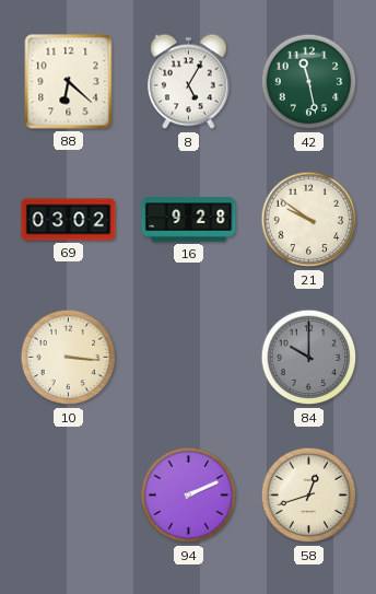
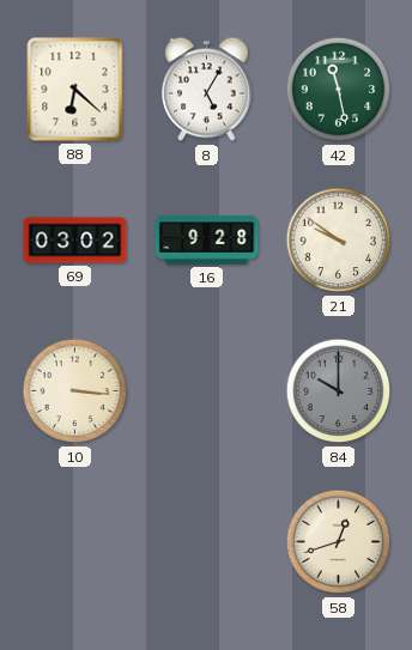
94: 2:11 -> none
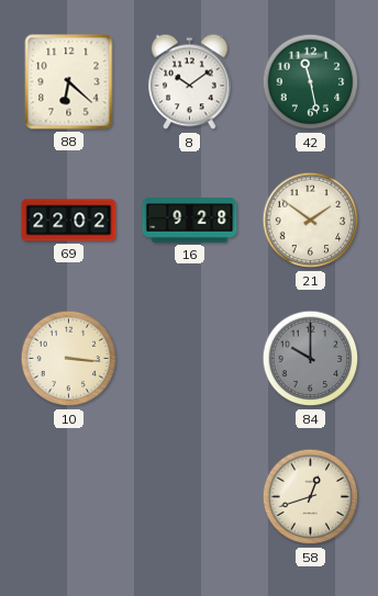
8: 5:05 -> 10:09
69: 03:02 -> 22:02
21: 9:51 -> 1:51
